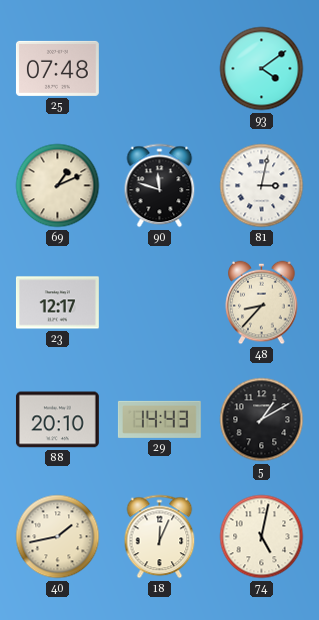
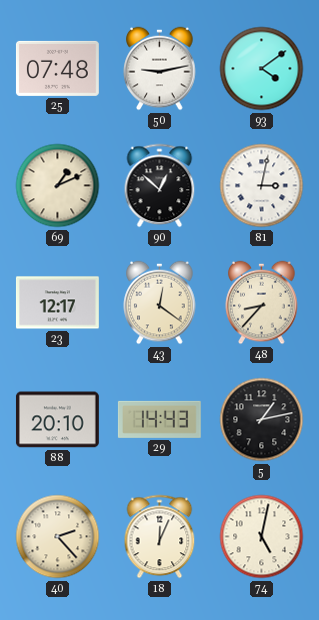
50: none -> 9:13
90: 11:48 -> 12:52
43: none -> 12:21
5: 1:10 -> 1:13
40: 1:43 -> 2:23
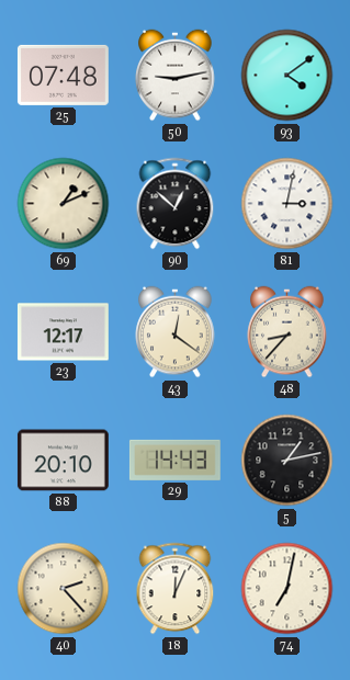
74: 5:02 -> 7:02
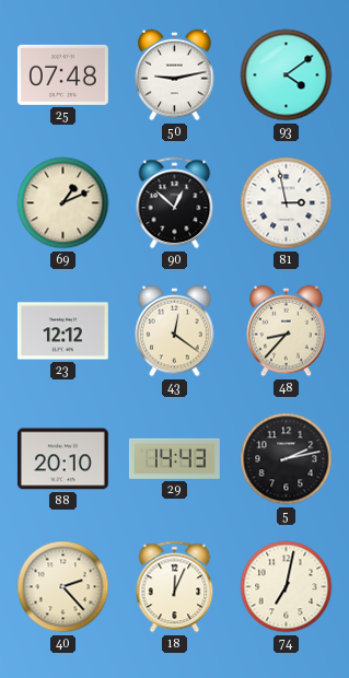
81: 3:02 -> 2:58
23: 12:17 -> 12:12
5: 1:13 -> 2:13
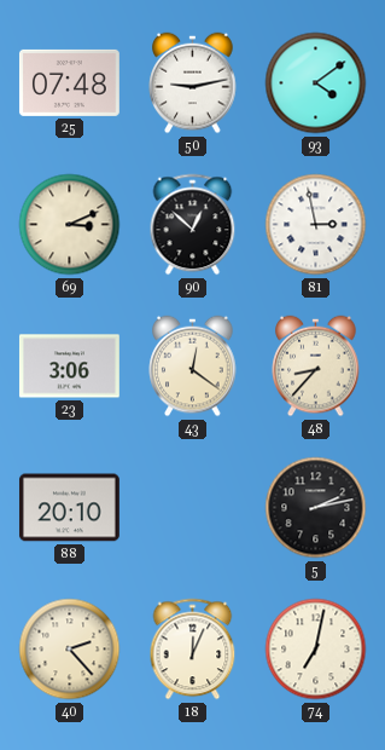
69: 1:11 -> 3:11
23: 12:12 -> 3:06
29: 14:43 -> none
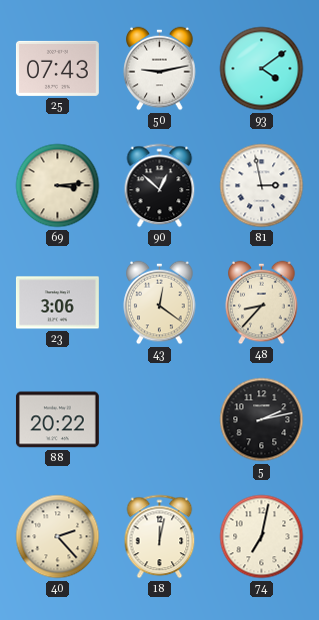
25: 07:48 -> 07:43
69: 3:11 -> 3:14
88: 20:10 -> 20:22
18: 12:04 -> 12:02
